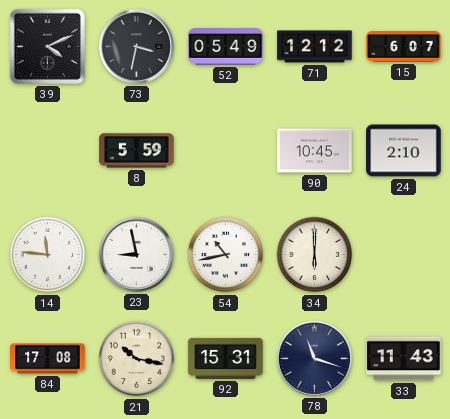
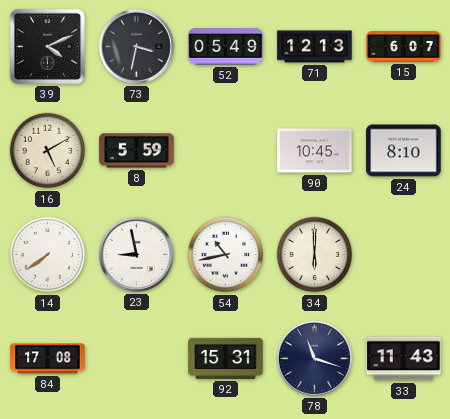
71: 12:12 -> 12:13
16: none -> 5:10
24: 2:10 -> 8:10
14: 11:46 -> 7:39
21: 10:17 -> none
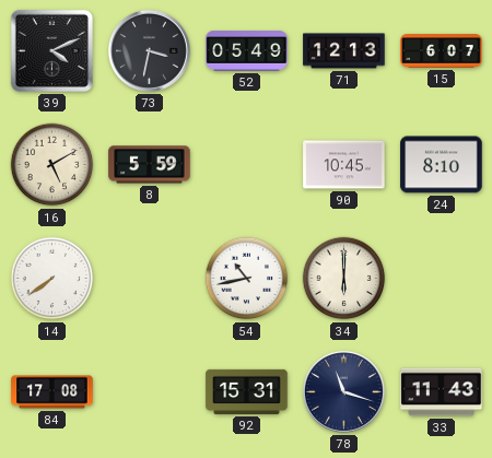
23: 8:58 -> none
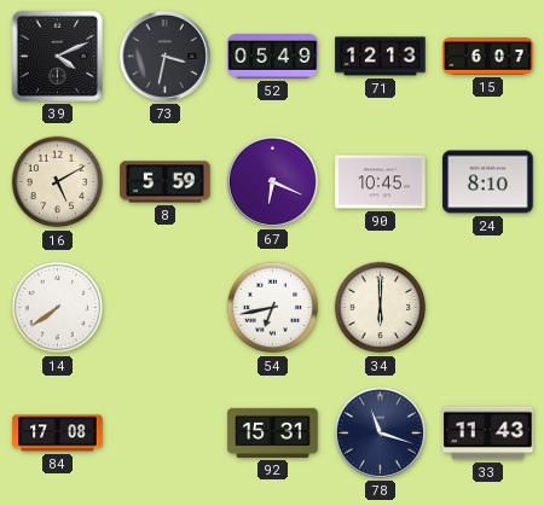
67: none -> 6:19
54: 10:43 -> 6:43
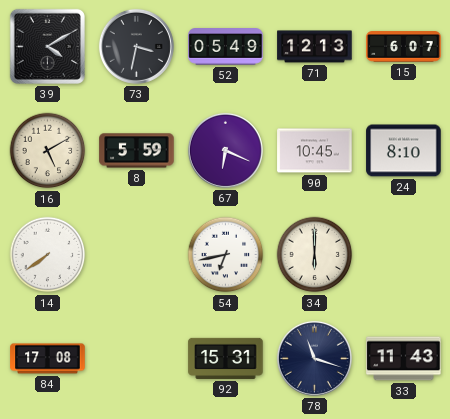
39: 4:11 -> 4:10
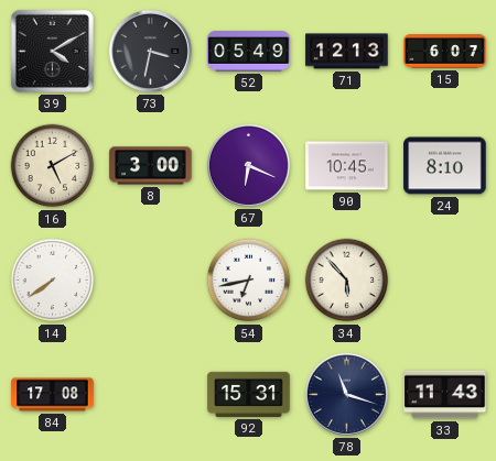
8: 5:59 -> 3:00
34: 6:00 -> 5:53
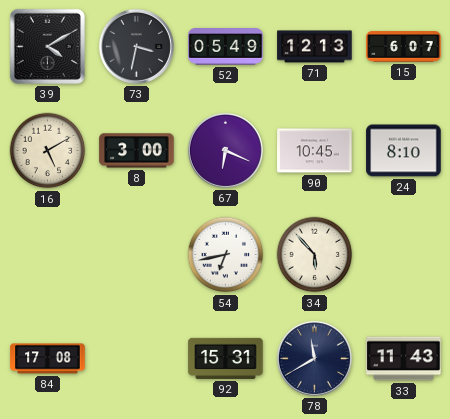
14: 7:39 -> none
78: 11:18 -> 11:40
